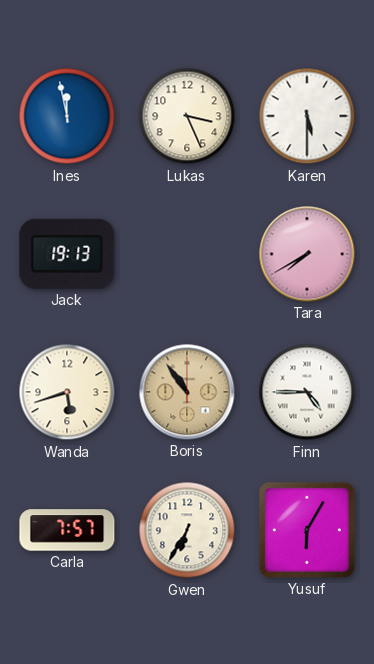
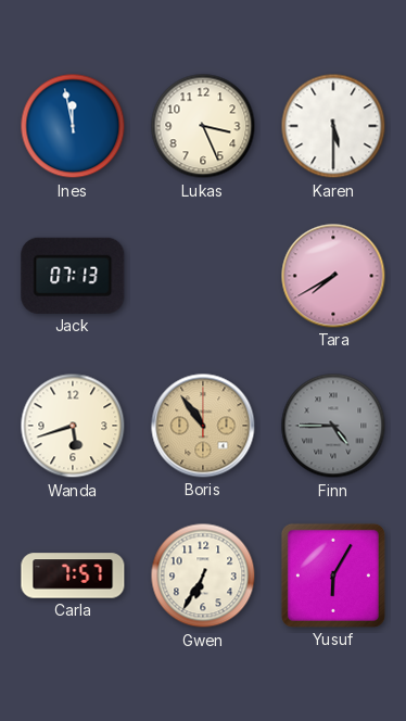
Jack: 19:13 -> 07:13
Finn dial: white -> grey
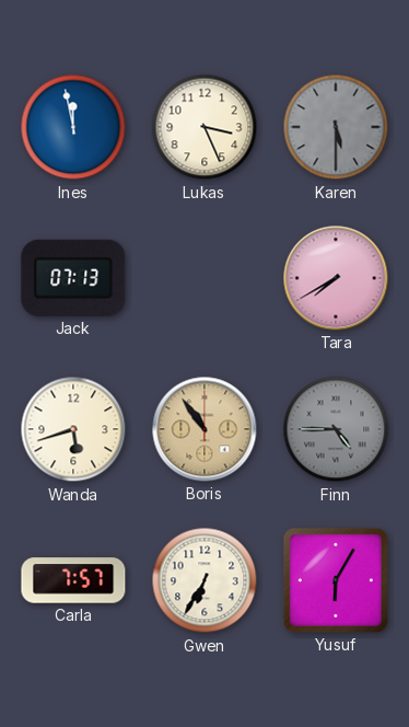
Karen dial: white -> grey
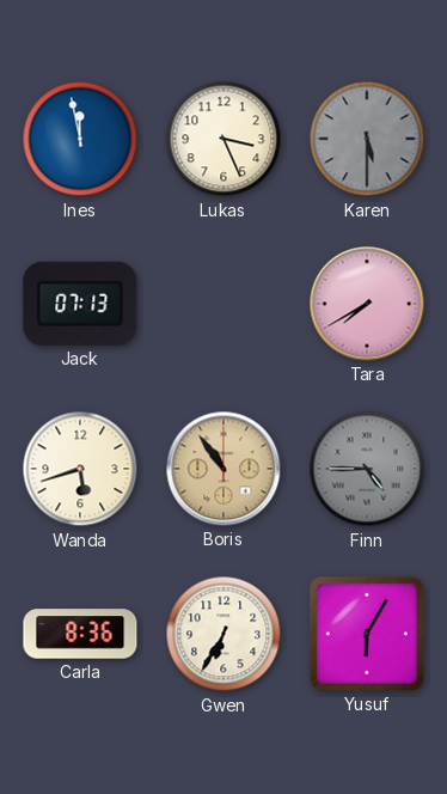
Carla: 7:57 -> 8:36
